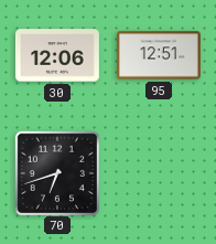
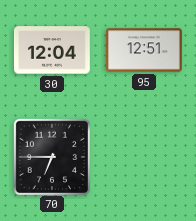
30: 12:06 -> 12:04
70: 6:42 -> 6:45
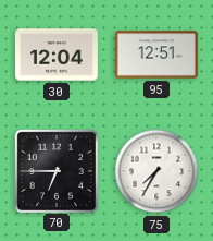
75: none -> 7:35
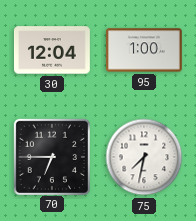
95: 12:51 -> 1:00
75: 7:35 -> 7:32
